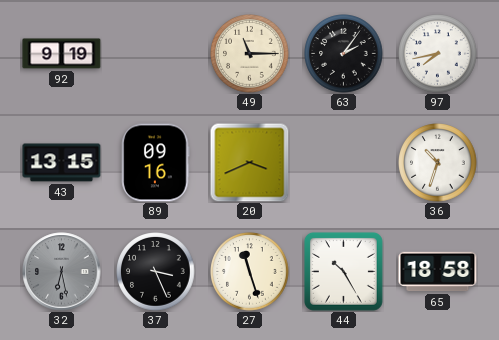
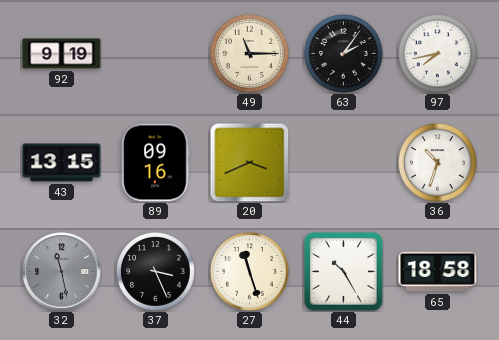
32: 6:28 -> 11:28
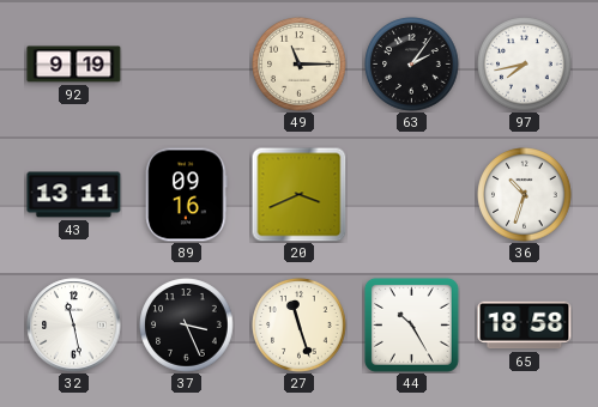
43: 13:15 -> 13:11
32 dial: grey -> white
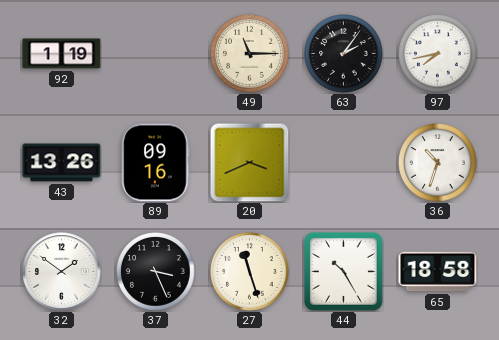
92: 9:19 -> 1:19
43: 13:11 -> 13:26
32: 11:28 -> 1:51
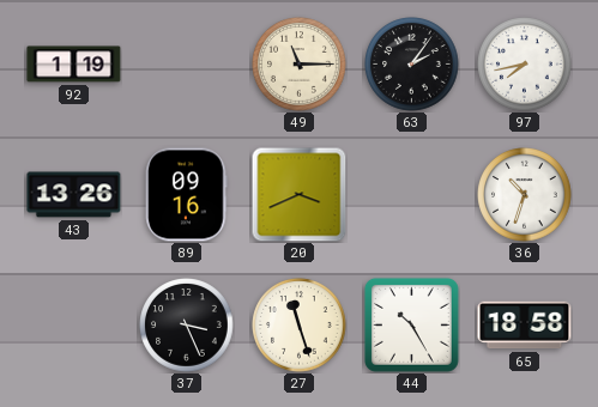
32: 1:51 -> none
